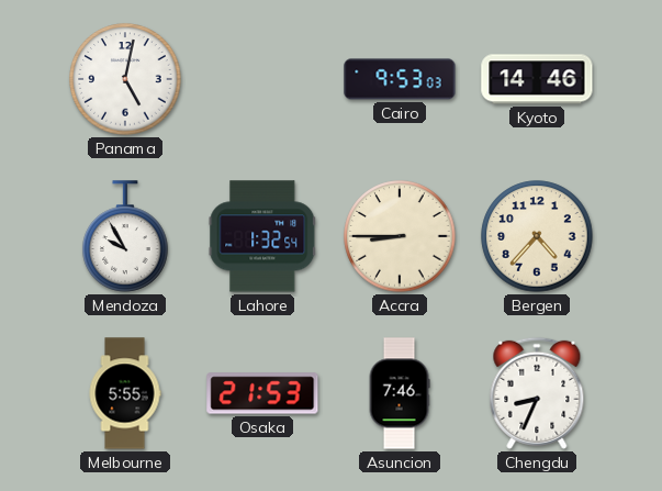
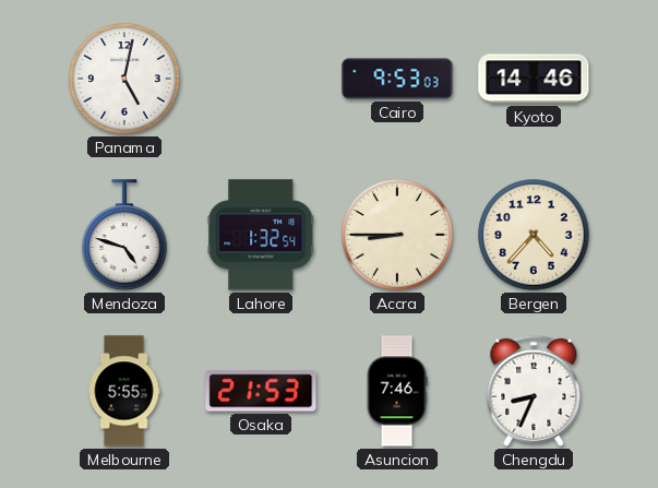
Mendoza: 9:55 -> 4:48
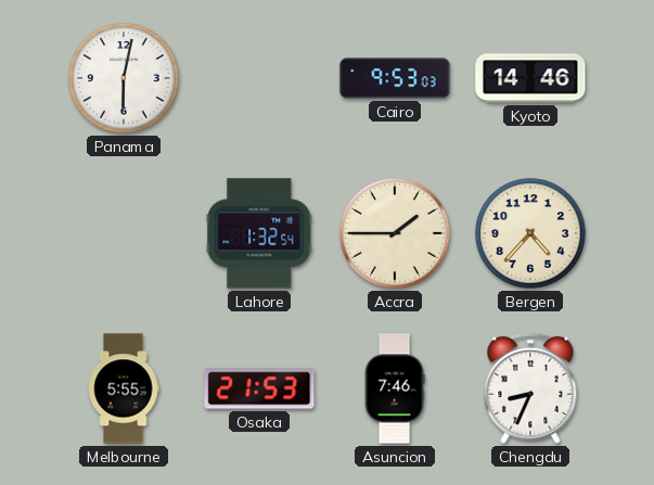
Panama: 5:02 -> 6:02
Mendoza: 4:48 -> none
Accra: 8:45 -> 1:45
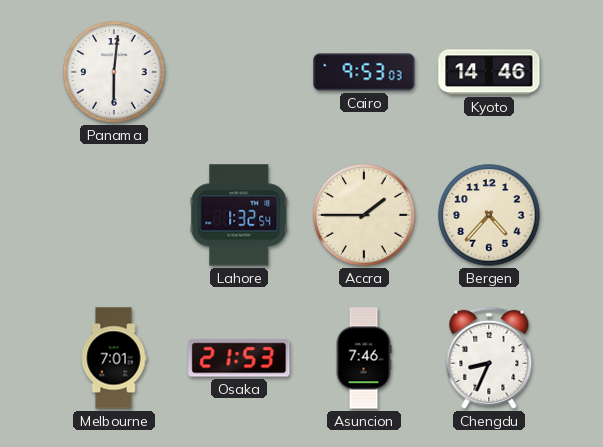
Panama: 6:02 -> 6:01
Melbourne: 5:55 -> 7:01
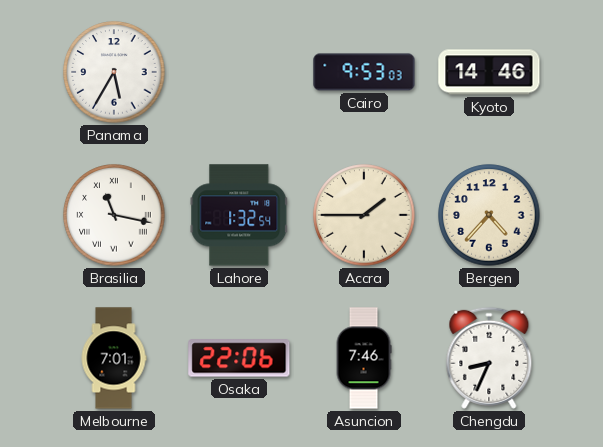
Panama: 6:01 -> 5:35
Brasilia: none -> 11:17
Osaka: 21:53 -> 22:06
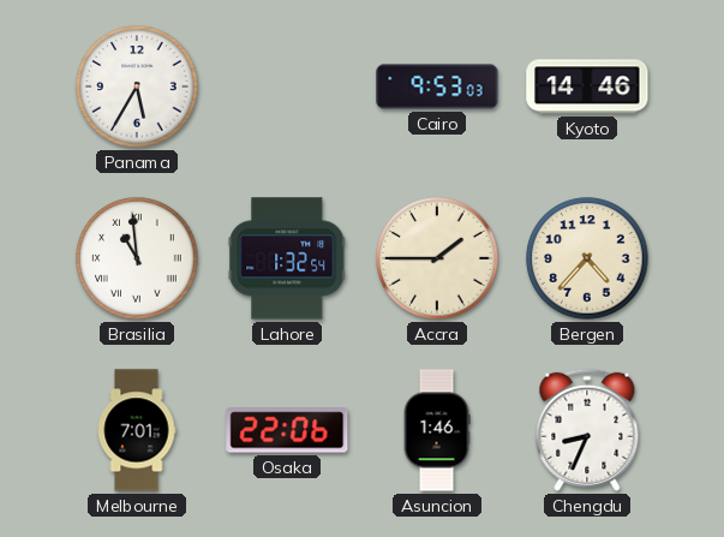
Brasilia: 11:17 -> 10:59
Asuncion: 7:46 -> 1:46
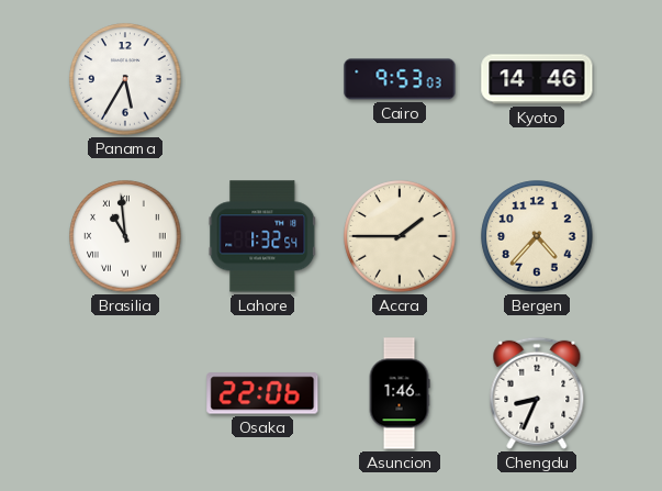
Melbourne: 7:01 -> none
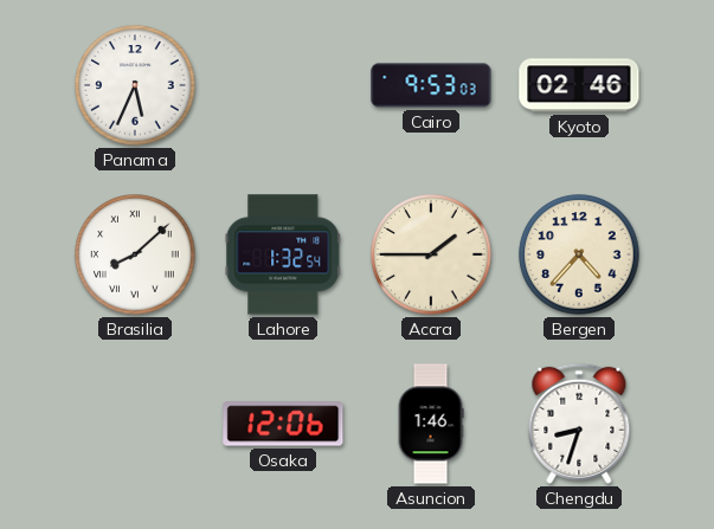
Panama: 5:35 -> 5:34
Kyoto: 14:46 -> 02:46
Brasilia: 10:59 -> 8:08
Osaka: 22:06 -> 12:06
Chengdu: 8:34 -> 8:33
